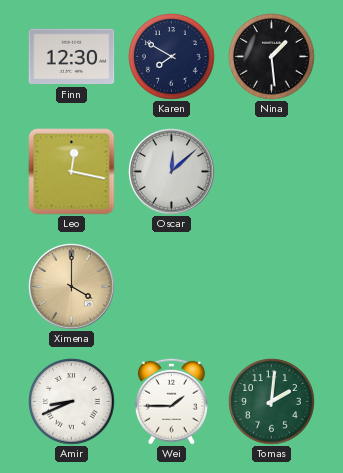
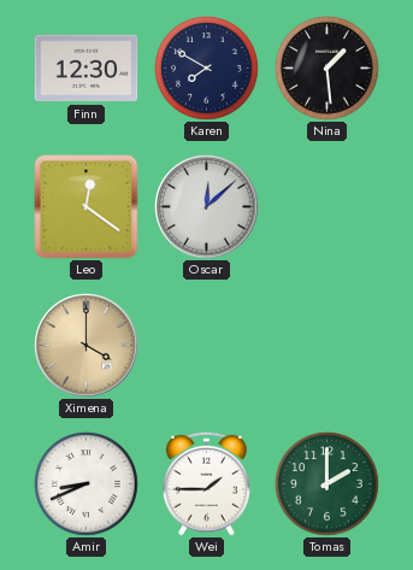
Leo: 12:17 -> 12:21
Tomas: 2:01 -> 2:00
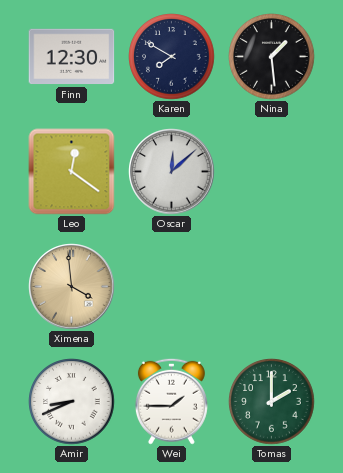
Ximena: 4:00 -> 3:59
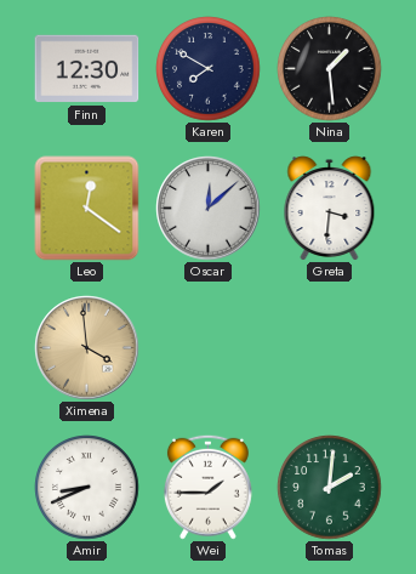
Greta: none -> 3:31
Tomas: 2:00 -> 2:01
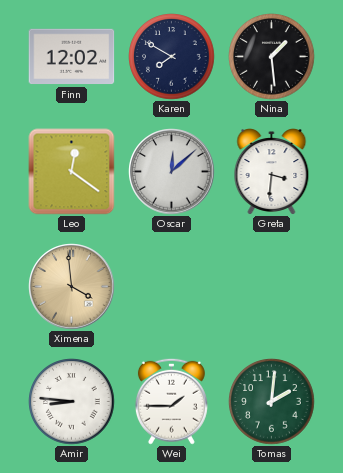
Finn: 12:30 -> 12:02
Amir: 8:41 -> 8:46
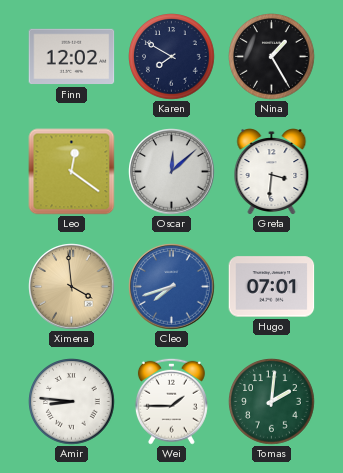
Nina: 1:29 -> 1:25
Cleo: none -> 7:42
Hugo: none -> 07:01
